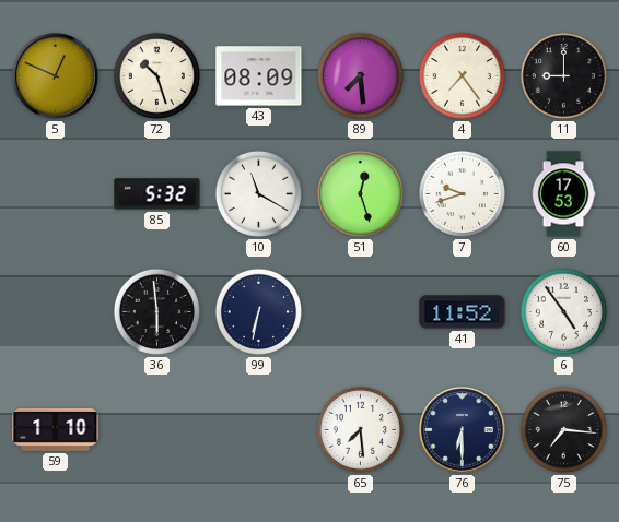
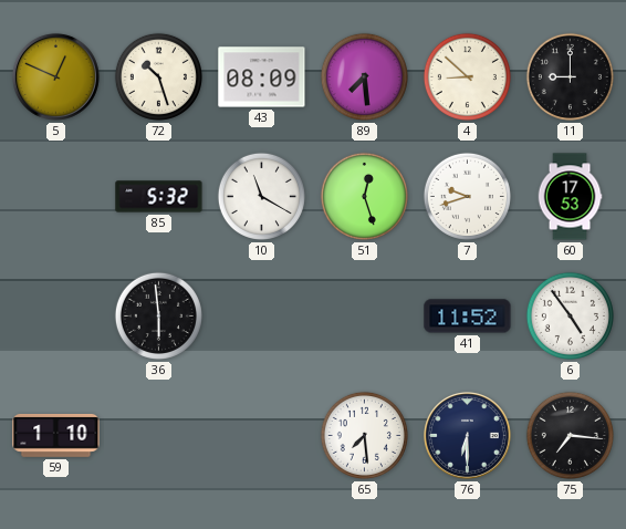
4: 7:24 -> 8:52
99: 6:32 -> none
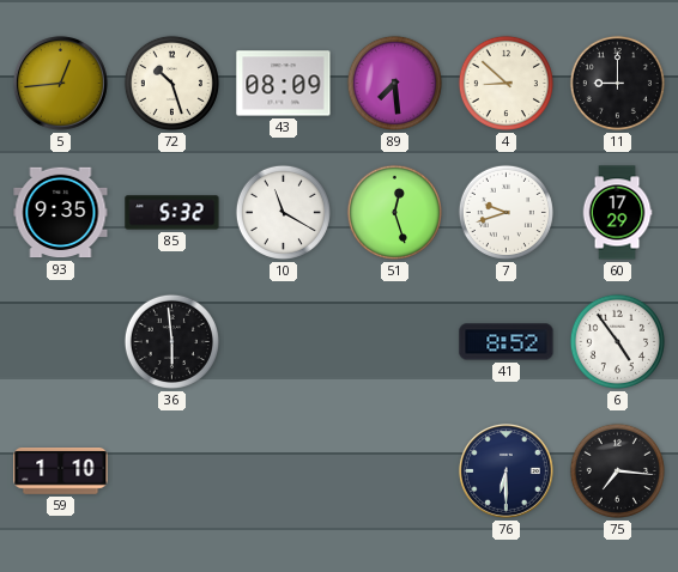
5: 12:49 -> 12:44
93: none -> 9:35
60: 17:53 -> 17:29
41: 11:52 -> 8:52
65: 7:29 -> none
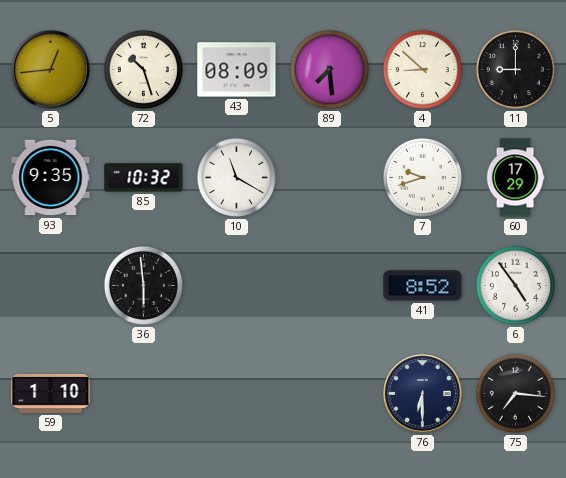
85: 5:32 -> 10:32
51: 12:27 -> none
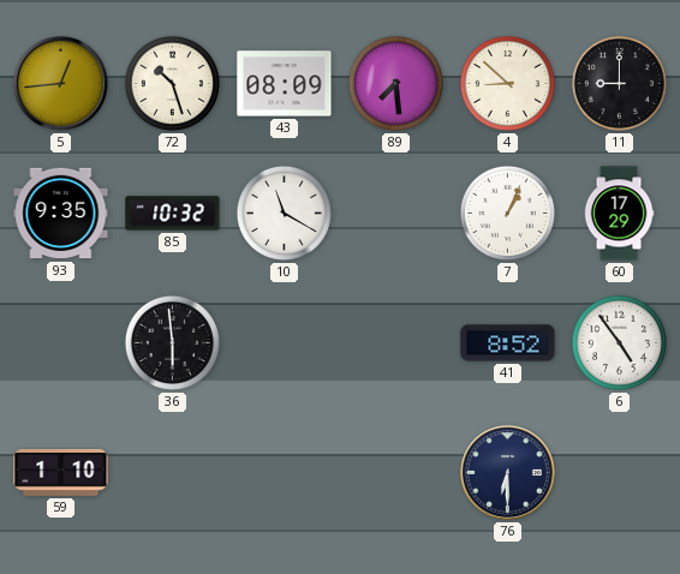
7: 9:42 -> 1:04
75: 7:16 -> none
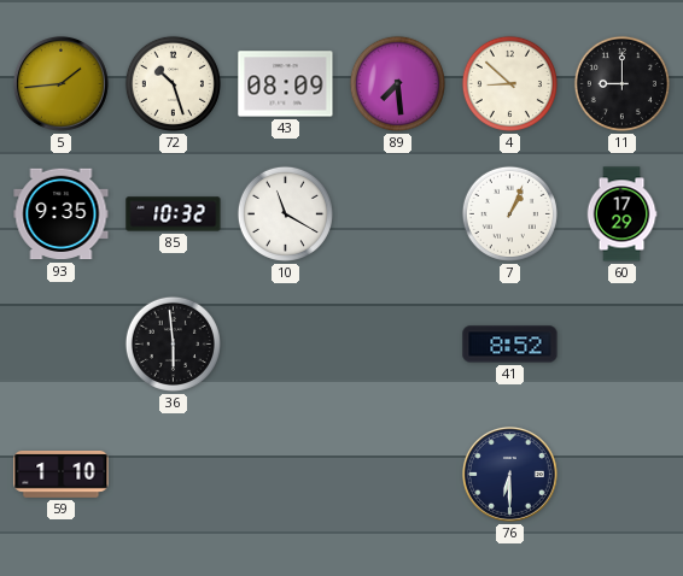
5: 12:44 -> 1:44
6: 4:54 -> none
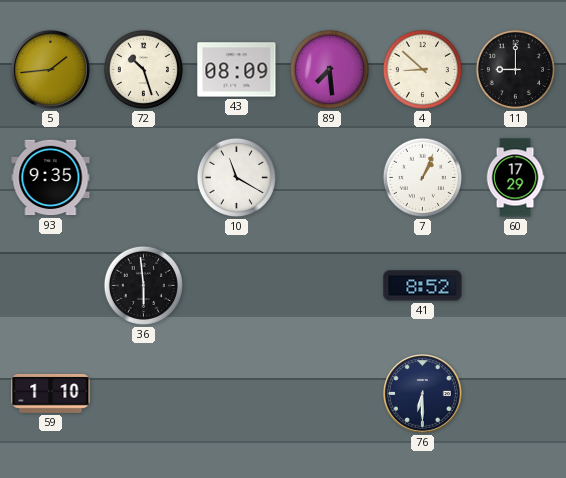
85: 10:32 -> none
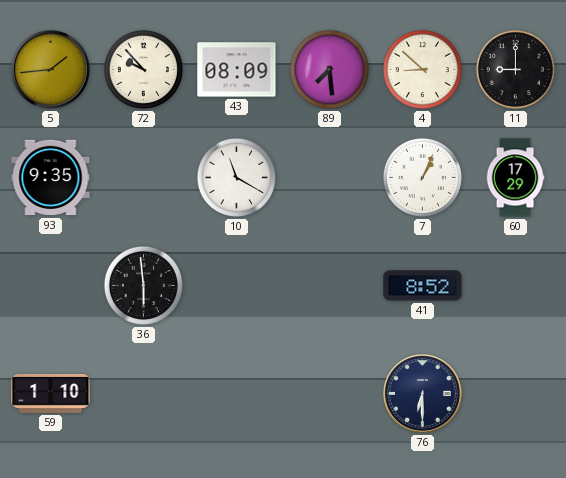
72: 10:27 -> 9:53
